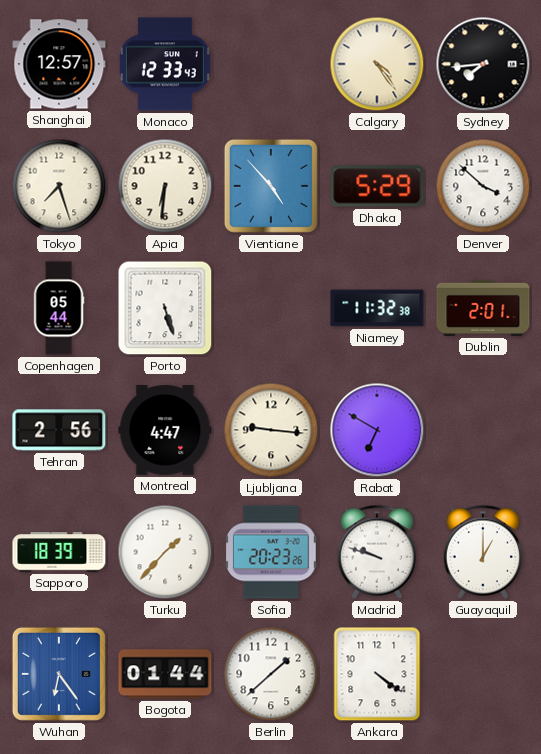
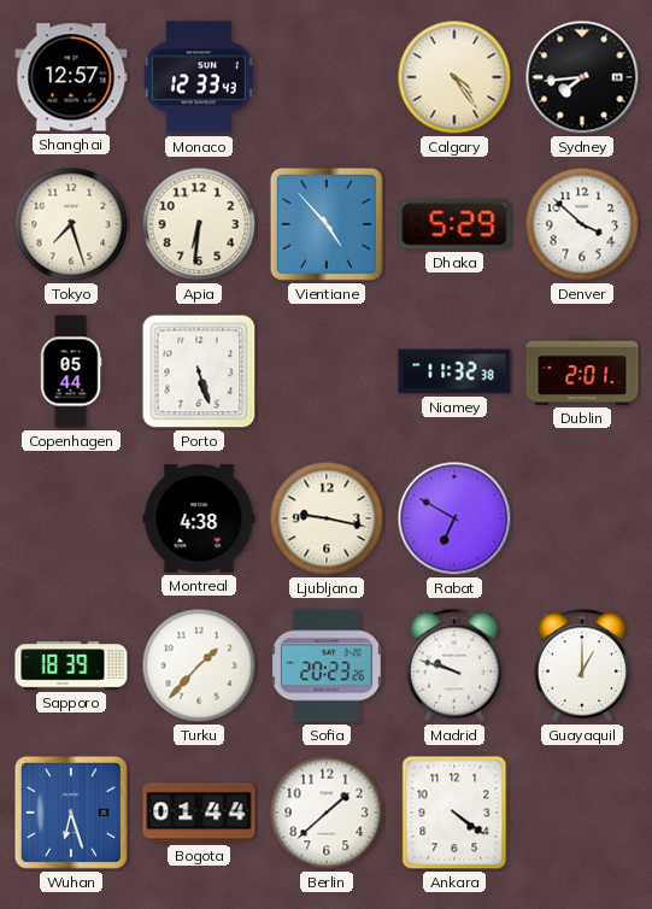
Tehran: 2:56 -> none
Montreal: 4:47 -> 4:38
Ljubljana: 9:16 -> 9:17
Wuhan: 6:24 -> 6:27
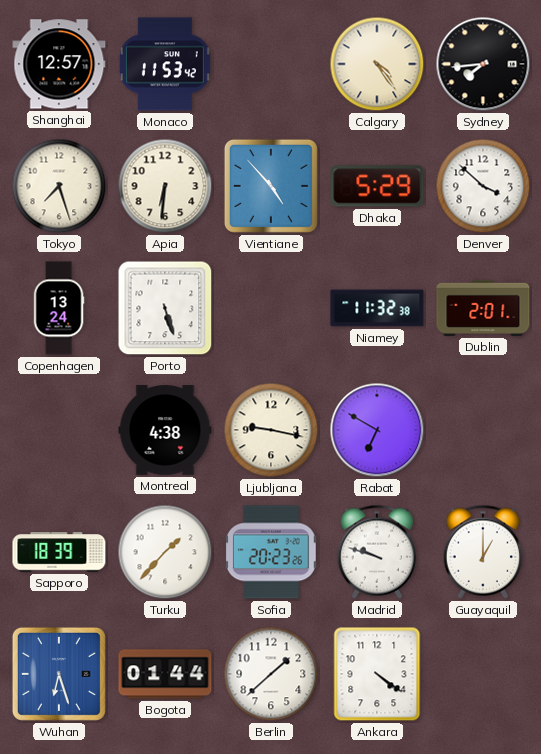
Monaco: 12:33 -> 11:53
Copenhagen: 05:44 -> 13:24
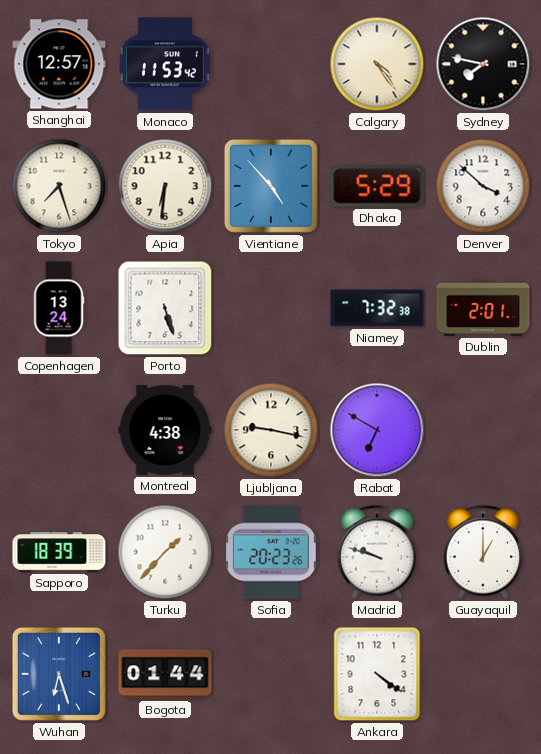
Sydney: 7:44 -> 7:47
Niamey: 11:32 -> 7:32
Berlin: 1:38 -> none
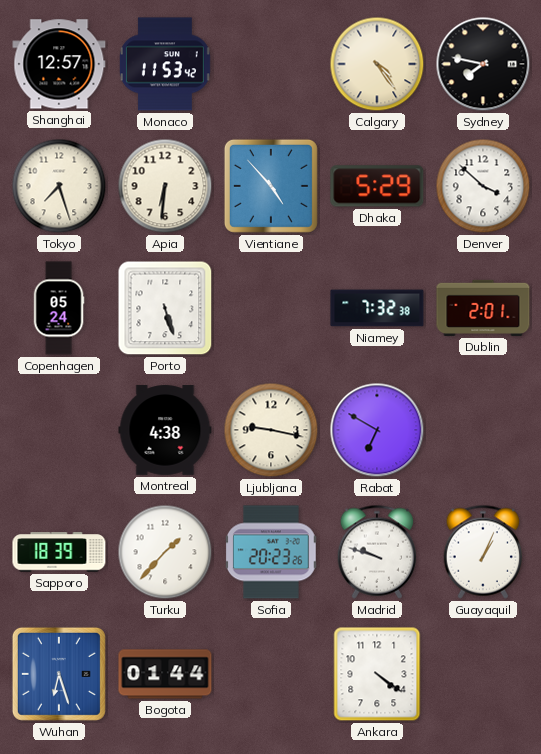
Copenhagen: 13:24 -> 05:24
Guayaquil: 1:00 -> 1:04
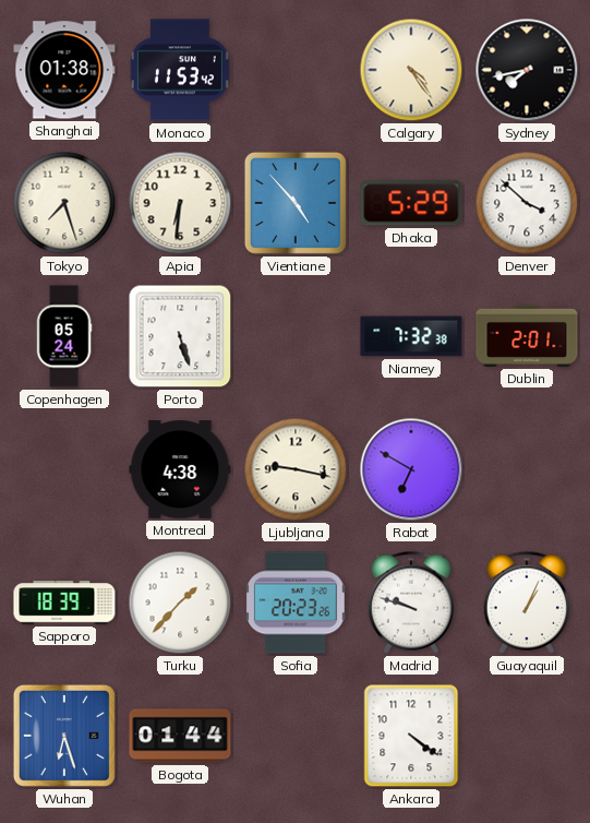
Shanghai: 12:57 -> 01:38
Sydney: 7:47 -> 7:43
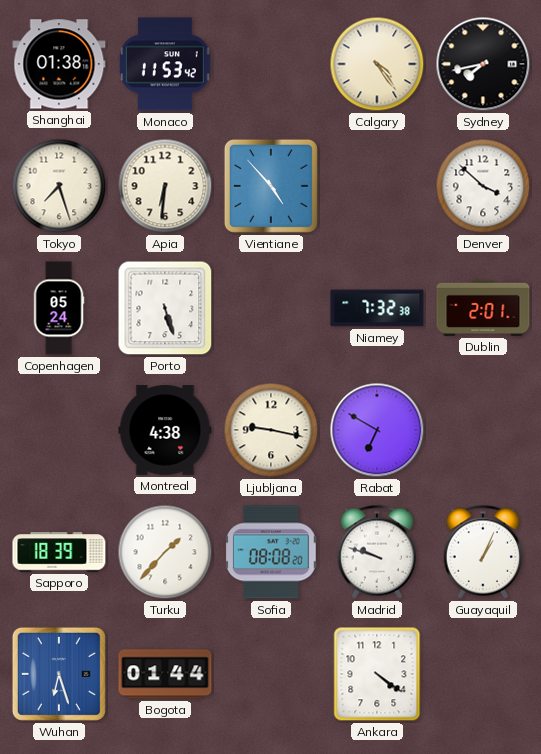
Dhaka: 5:29 -> none
Sofia: 20:23 -> 08:08
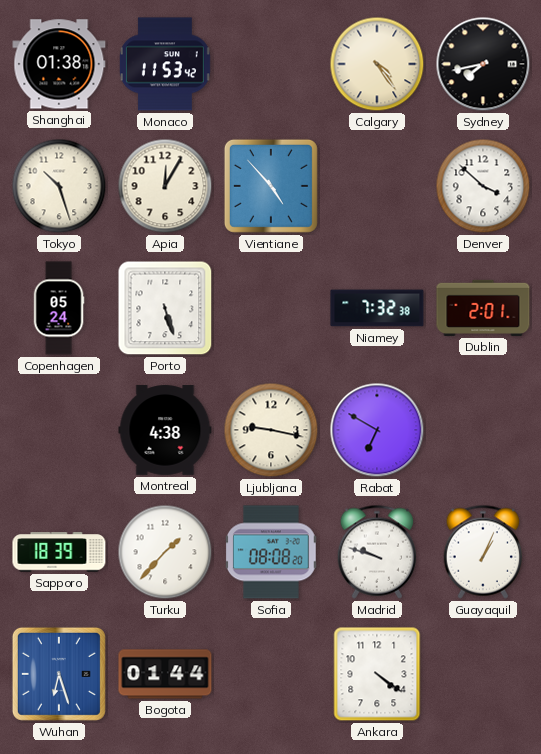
Tokyo: 7:27 -> 10:27
Apia: 6:31 -> 12:05
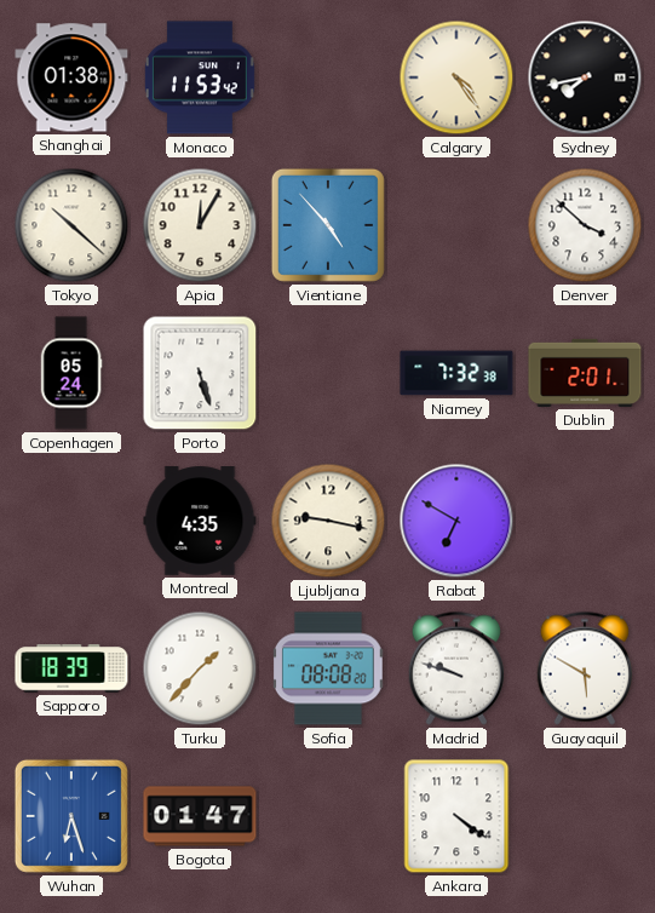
Tokyo: 10:27 -> 10:22
Montreal: 4:38 -> 4:35
Guayaquil: 1:04 -> 5:50
Bogota: 01:44 -> 01:47
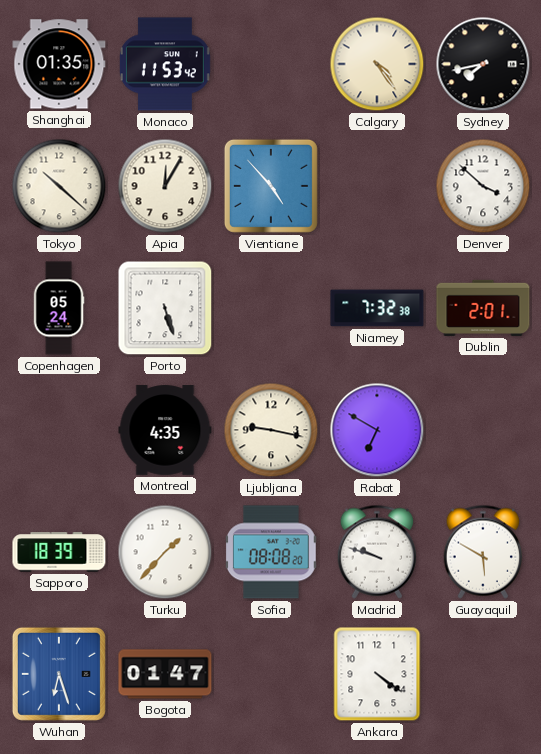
Shanghai: 01:38 -> 01:35
